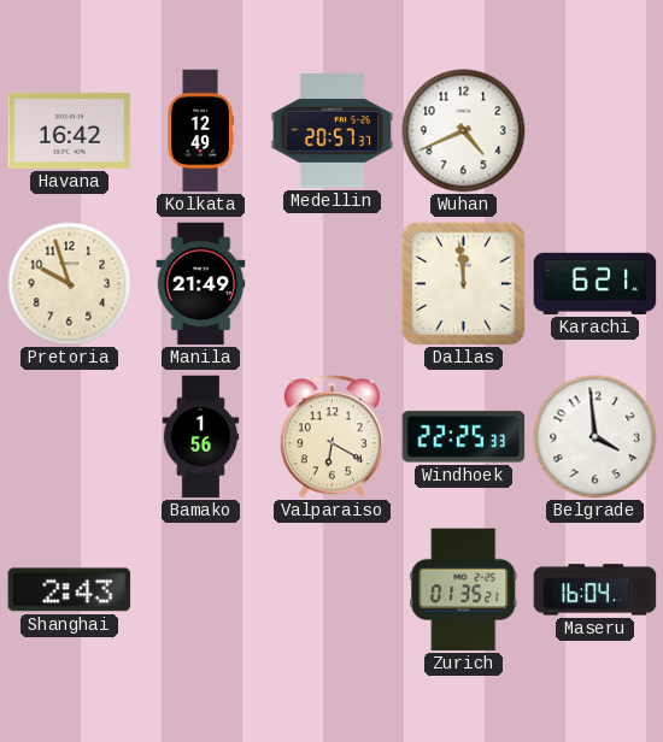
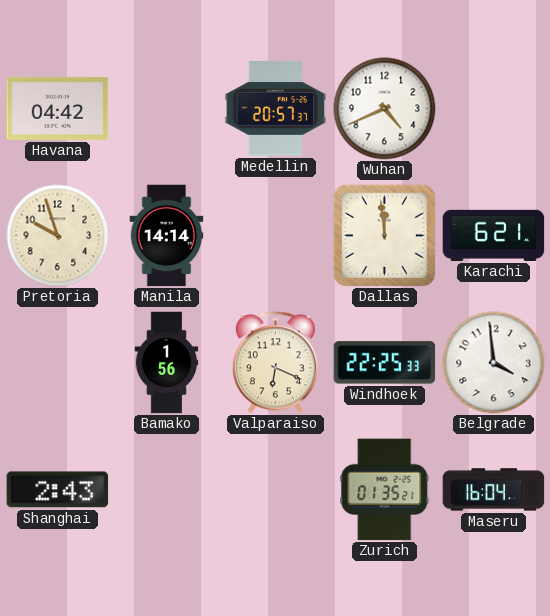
Havana: 16:42 -> 04:42
Kolkata: 12:49 -> none
Manila: 21:49 -> 14:14
Valparaiso: 6:20 -> 6:19
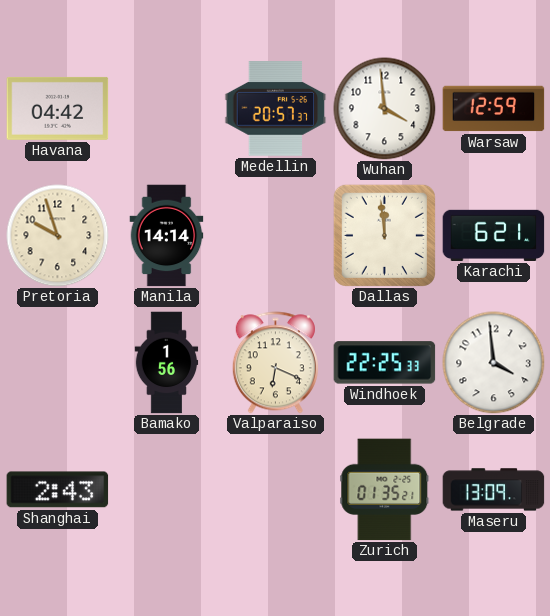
Wuhan: 4:41 -> 3:59
Warsaw: none -> 12:59
Maseru: 16:04 -> 13:09
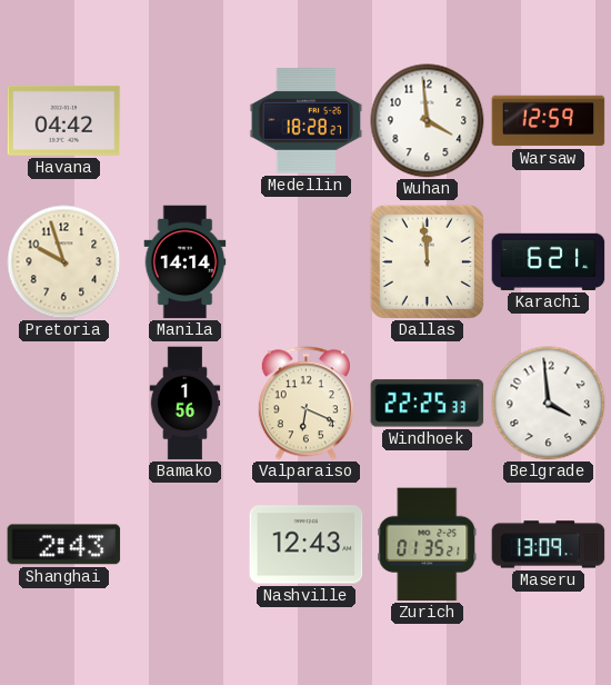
Medellin: 20:57 -> 18:28
Nashville: none -> 12:43
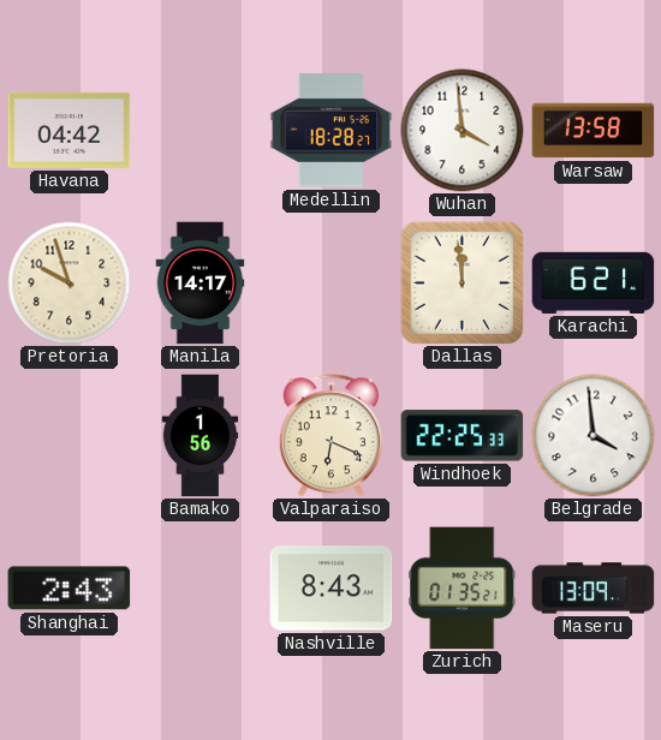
Warsaw: 12:59 -> 13:58
Manila: 14:14 -> 14:17
Nashville: 12:43 -> 8:43
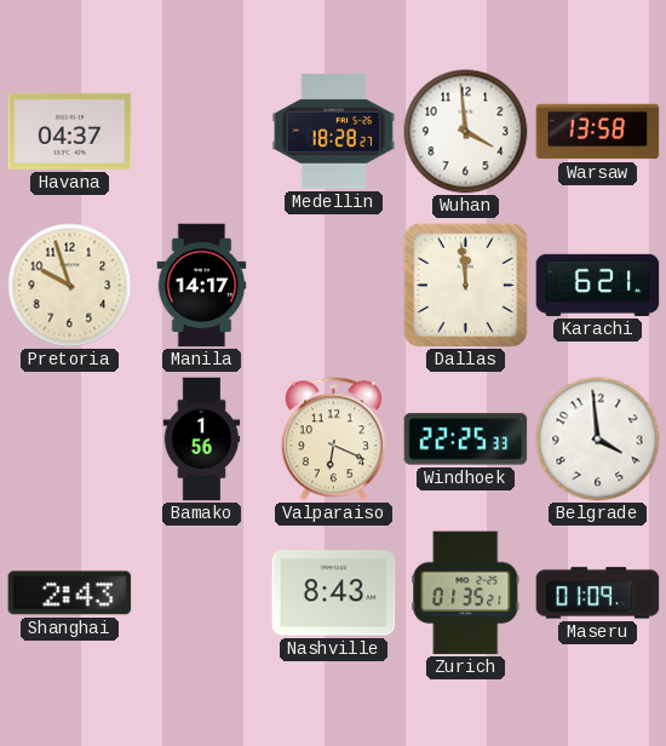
Havana: 04:42 -> 04:37
Maseru: 13:09 -> 01:09
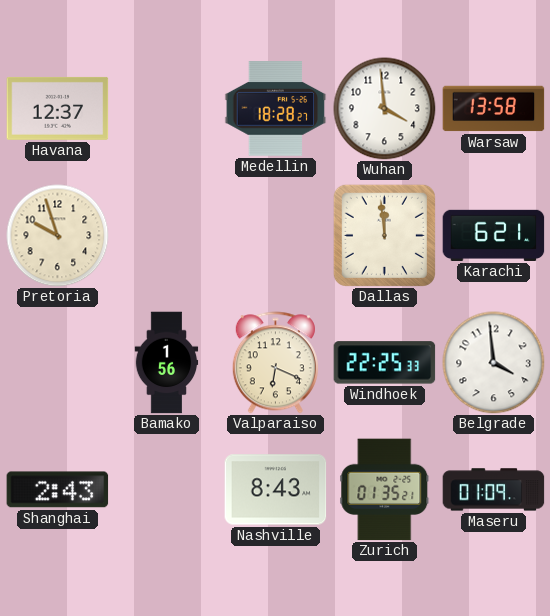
Havana: 04:37 -> 12:37
Manila: 14:17 -> none
